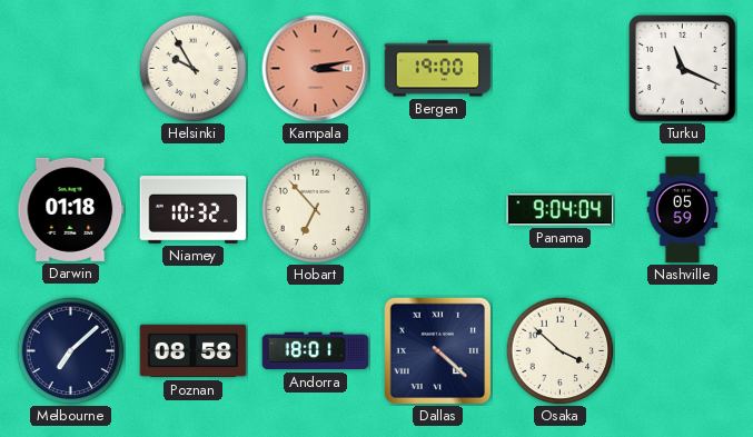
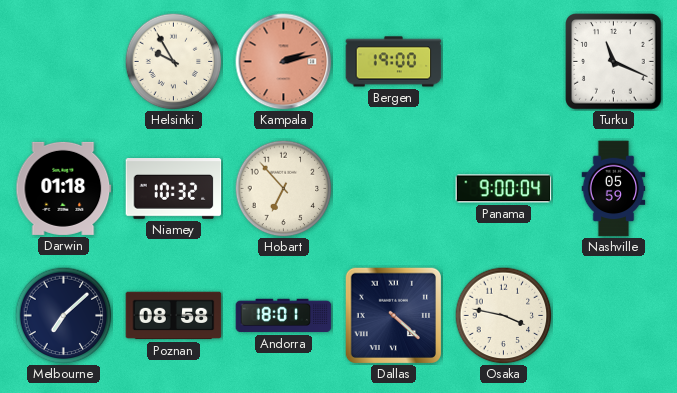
Kampala: 3:13 -> 2:13
Panama: 9:04 -> 9:00
Osaka: 3:52 -> 3:47
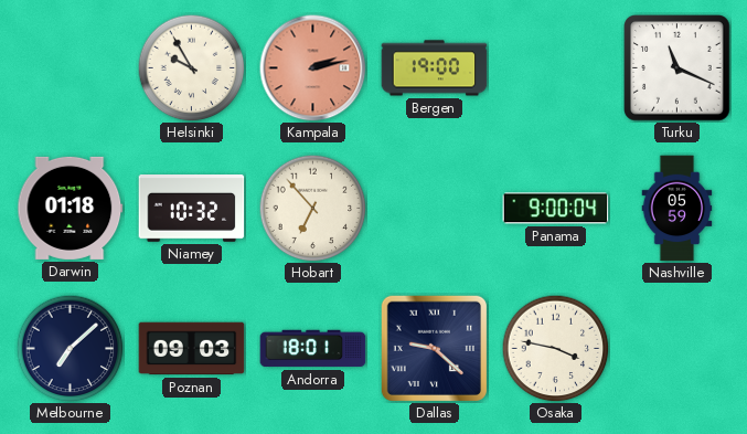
Poznan: 08:58 -> 09:03
Dallas: 4:22 -> 9:22
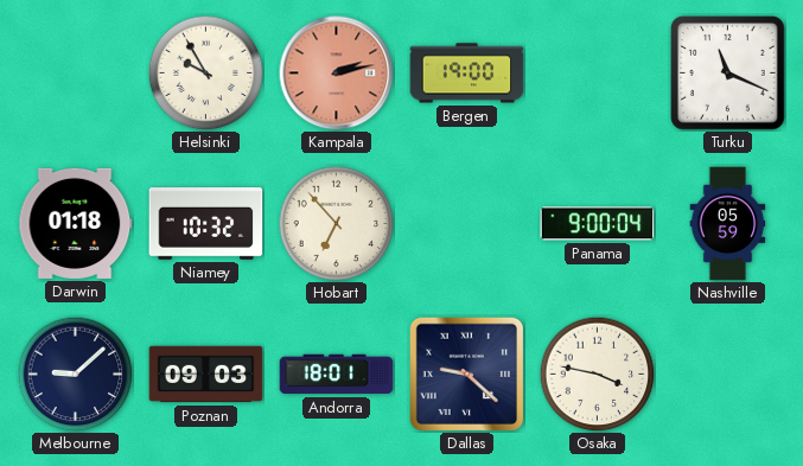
Melbourne: 7:08 -> 9:08
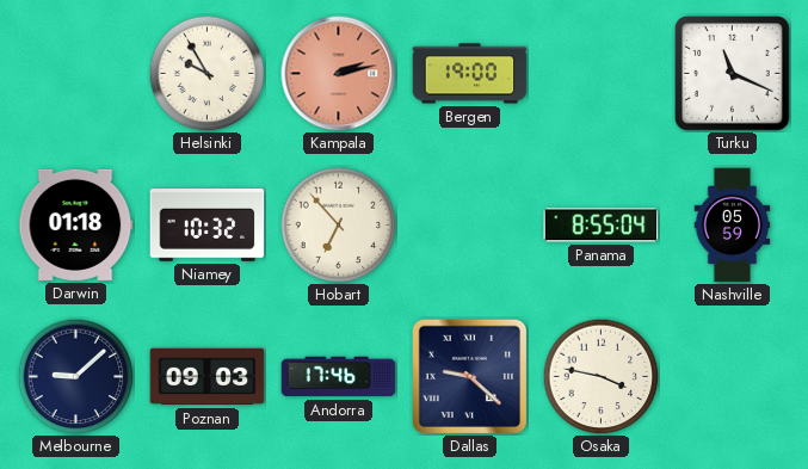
Panama: 9:00 -> 8:55
Andorra: 18:01 -> 17:46
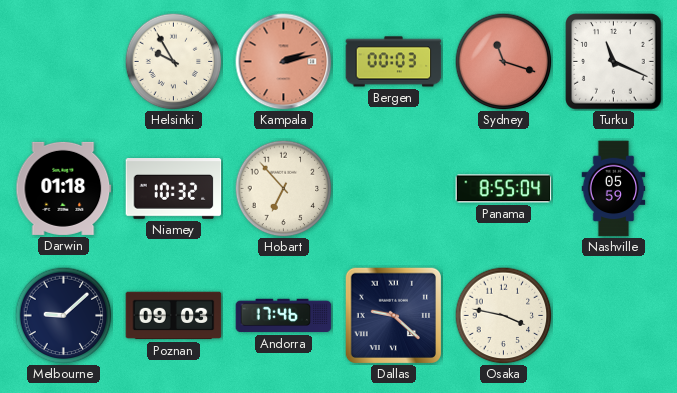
Bergen: 19:00 -> 00:03
Sydney: none -> 11:18
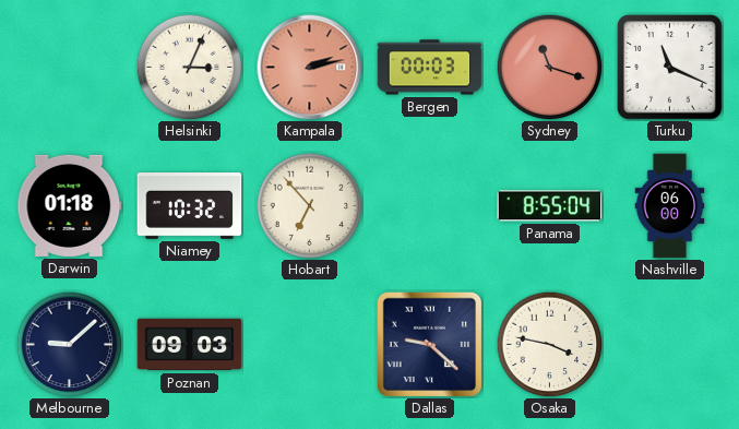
Helsinki: 9:55 -> 3:04
Nashville: 05:59 -> 06:00
Andorra: 17:46 -> none
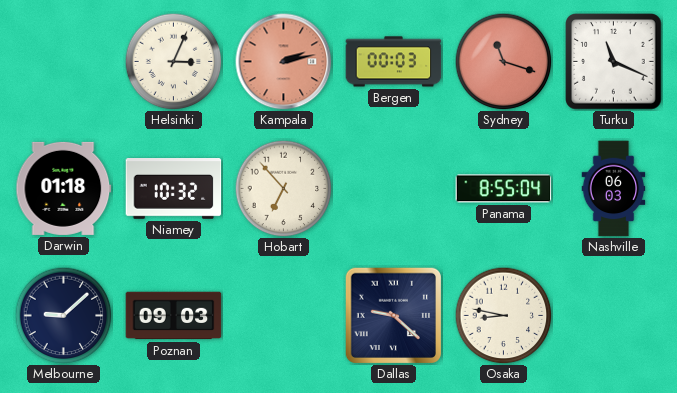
Nashville: 06:00 -> 06:03
Osaka: 3:47 -> 8:47
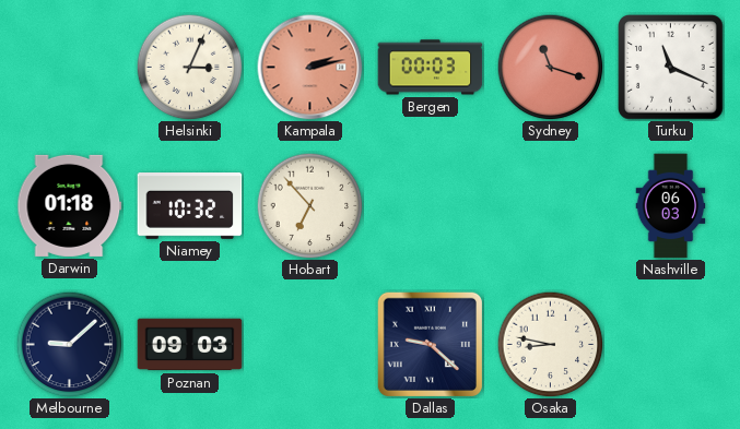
Panama: 8:55 -> none
